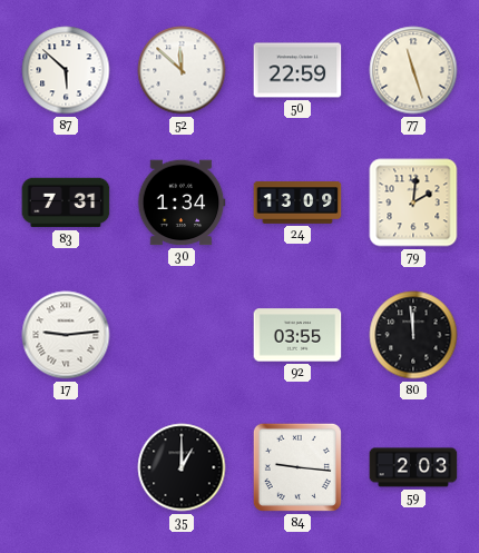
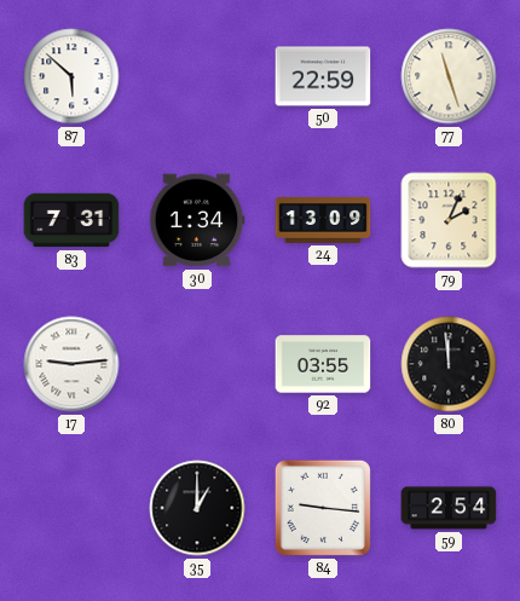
52: 11:52 -> none
79: 2:01 -> 2:04
59: 2:03 -> 2:54
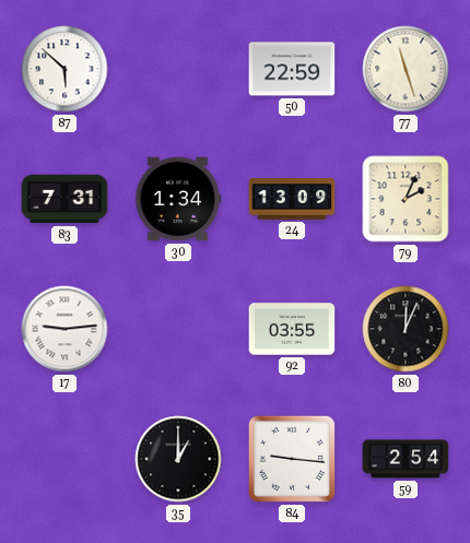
80: 11:59 -> 12:04
